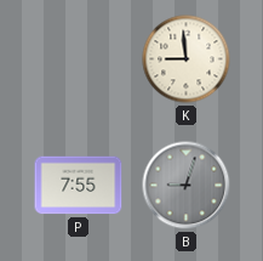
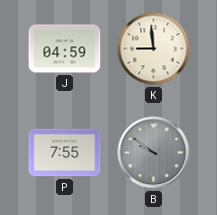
J: none -> 04:59
B: 9:03 -> 9:51
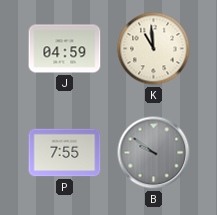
K: 8:59 -> 10:59
